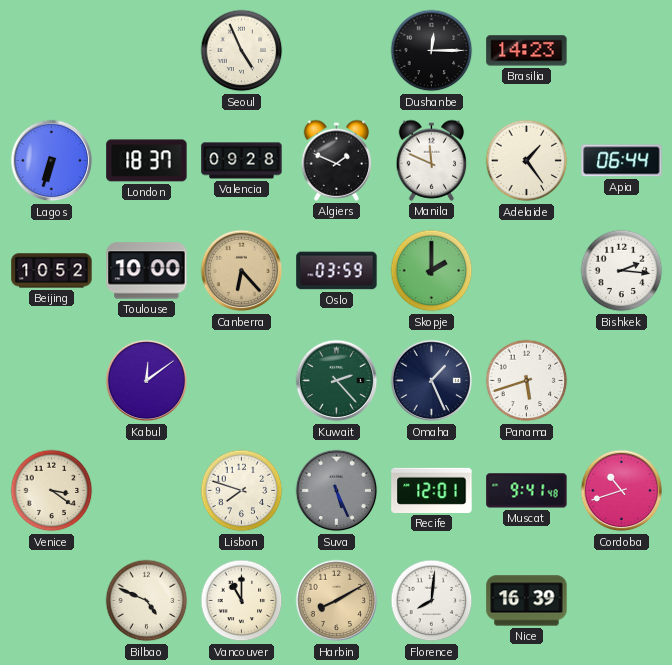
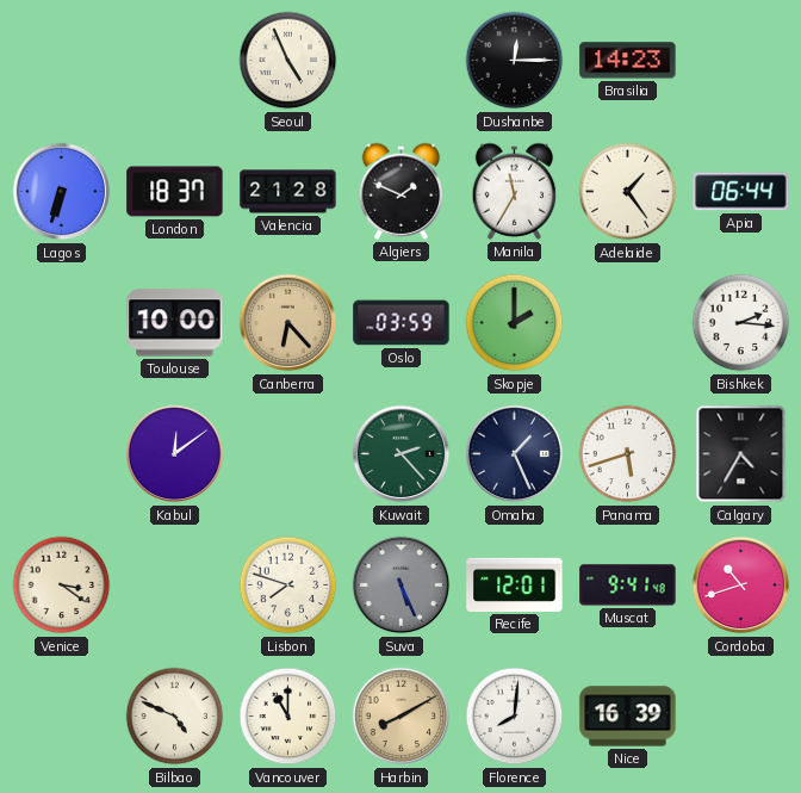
Valencia: 09:28 -> 21:28
Manila: 11:49 -> 11:35
Beijing: 10:52 -> none
Calgary: none -> 4:35
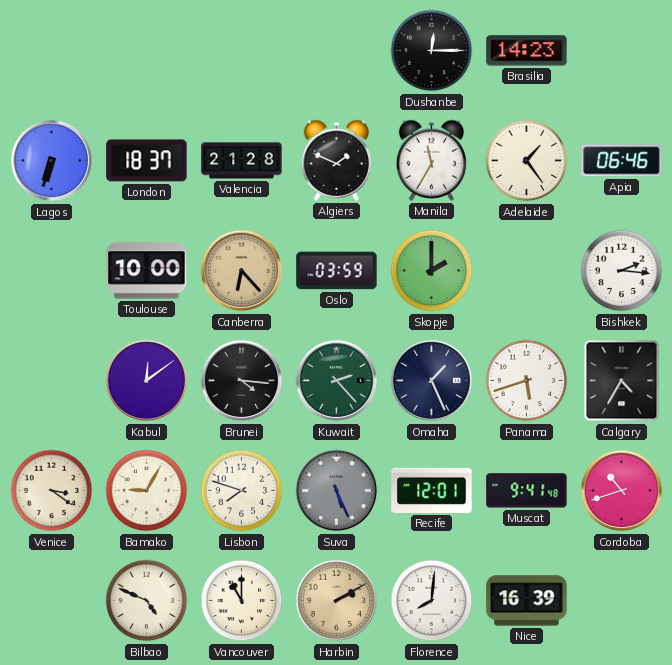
Seoul: 4:56 -> none
Apia: 06:44 -> 06:46
Brunei: none -> 4:16
Bamako: none -> 9:05
Harbin: 8:10 -> 2:10
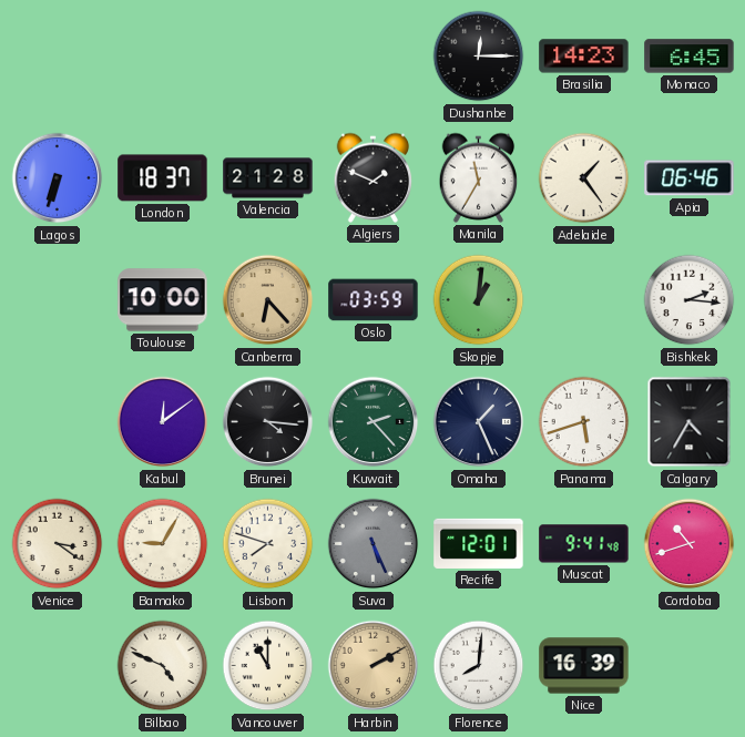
Monaco: none -> 6:45
Skopje: 2:00 -> 1:01
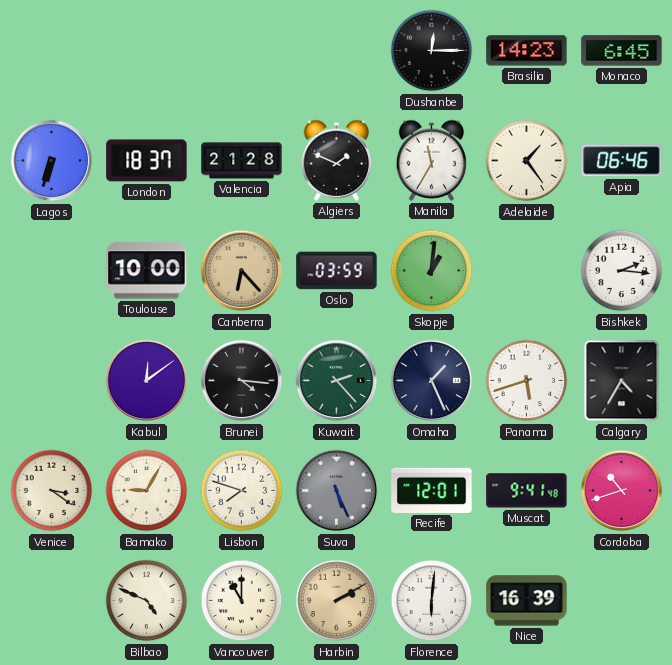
Florence: 8:01 -> 6:01
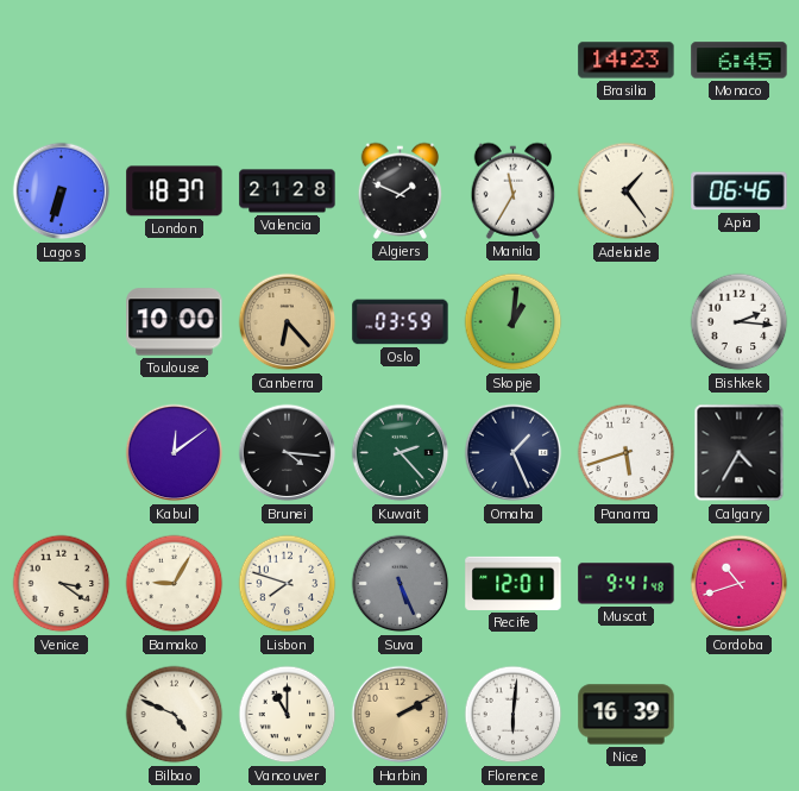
Dushanbe: 12:15 -> none
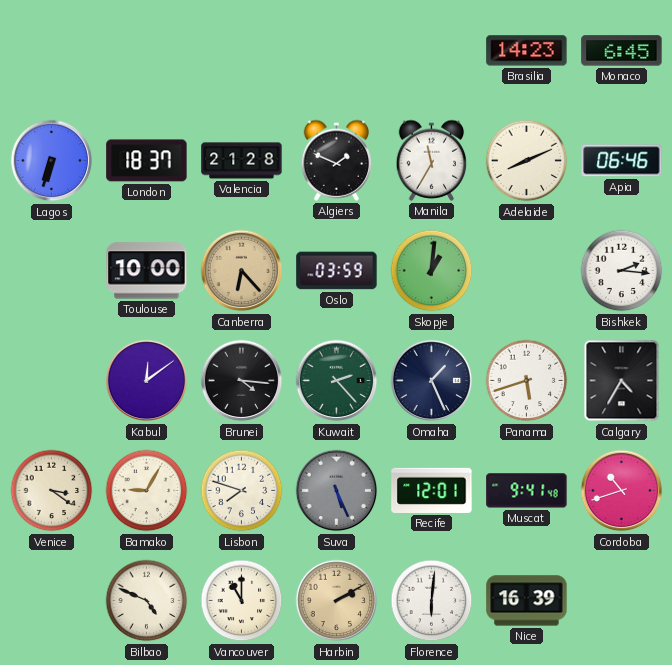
Adelaide: 1:24 -> 8:11
